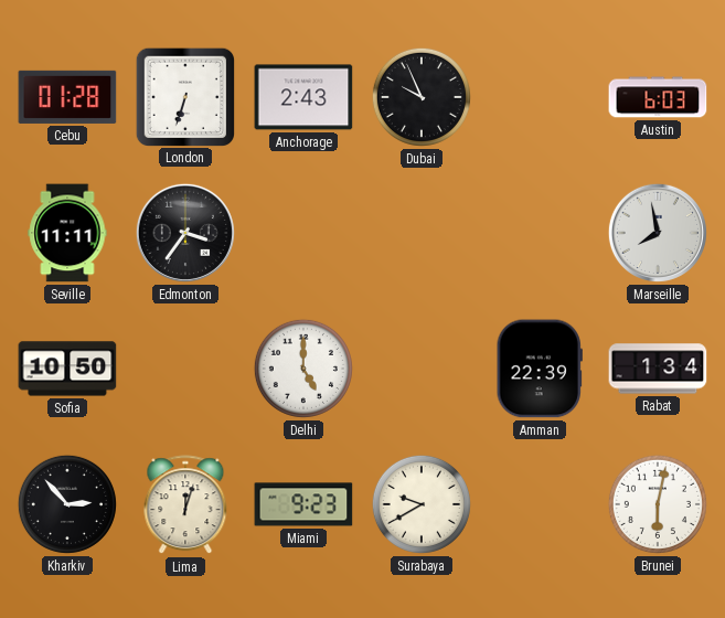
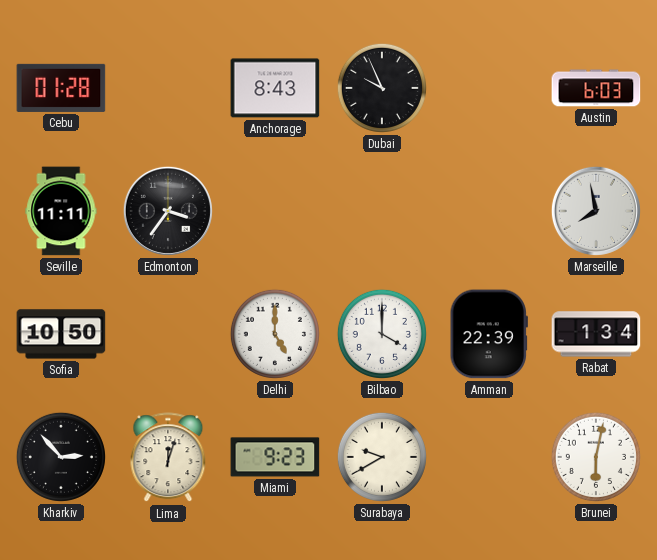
London: 6:33 -> none
Anchorage: 2:43 -> 8:43
Bilbao: none -> 4:00
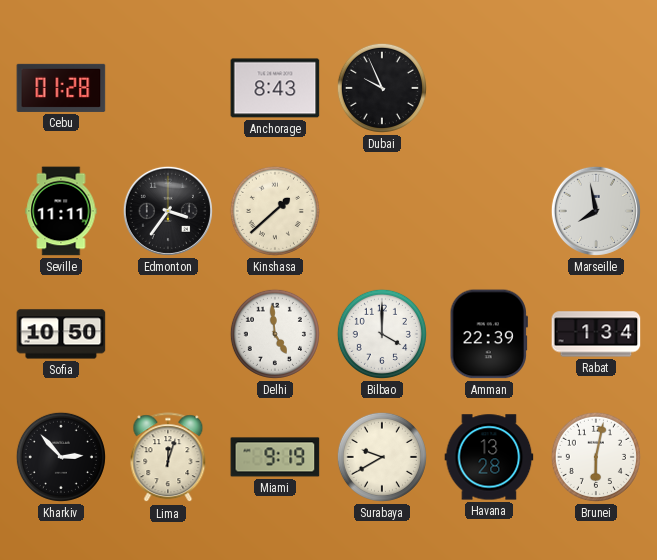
Austin: 6:03 -> none
Kinshasa: none -> 1:38
Delhi: 5:00 -> 4:59
Miami: 9:23 -> 9:19
Havana: none -> 13:28
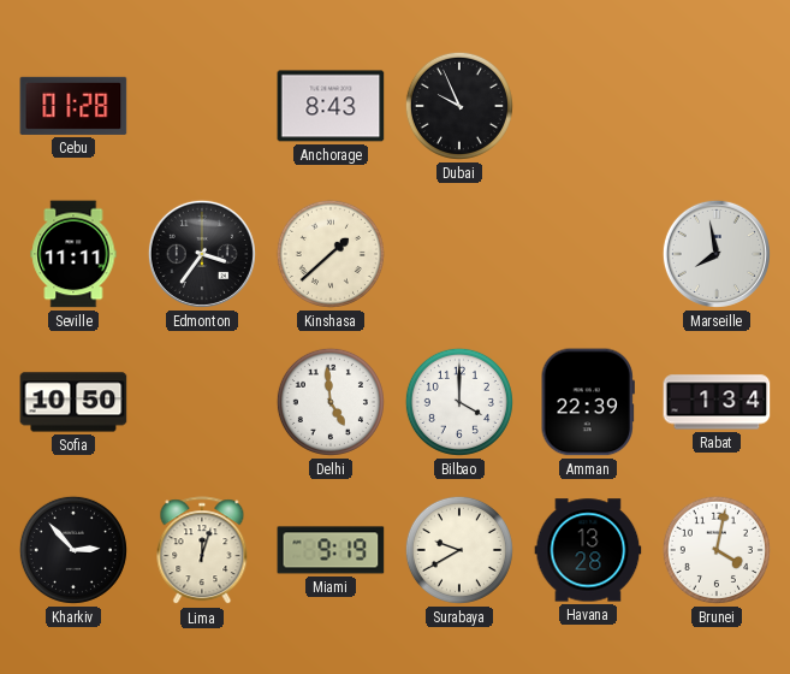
Brunei: 6:02 -> 4:02
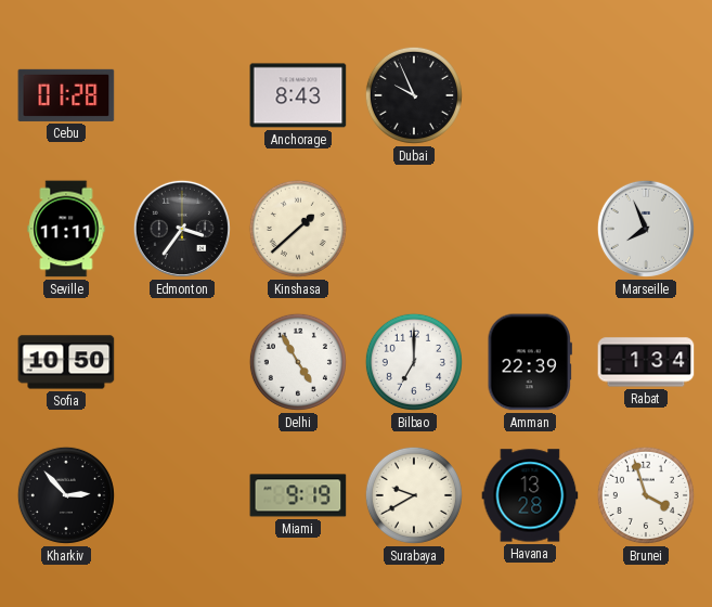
Marseille: 7:58 -> 7:56
Delhi: 4:59 -> 4:55
Bilbao: 4:00 -> 7:00
Lima: 12:03 -> none
Brunei: 4:02 -> 3:57
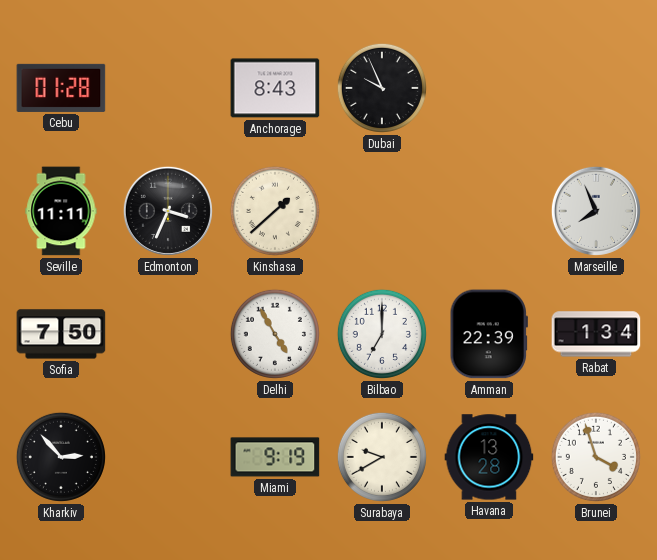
Edmonton: 3:36 -> 3:34
Sofia: 10:50 -> 7:50
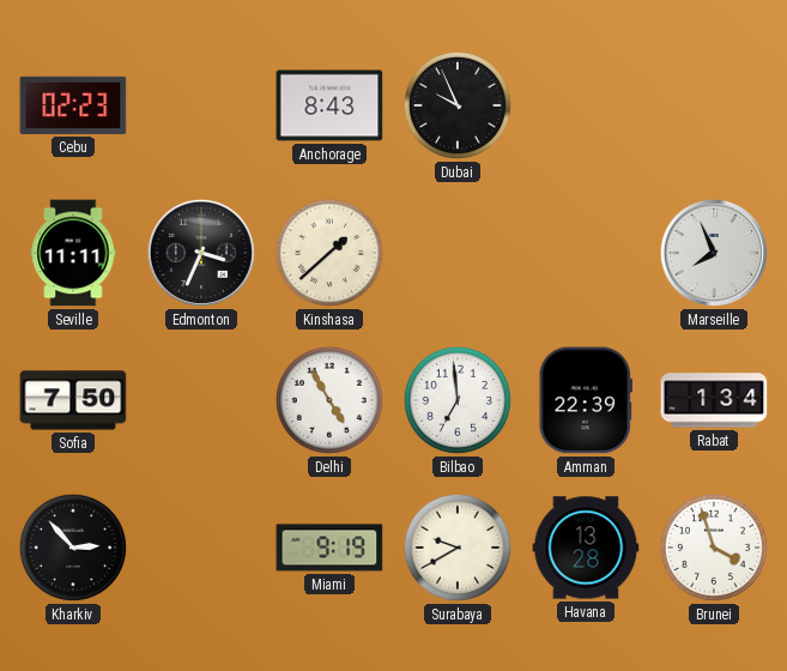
Cebu: 01:28 -> 02:23
Bilbao: 7:00 -> 6:59
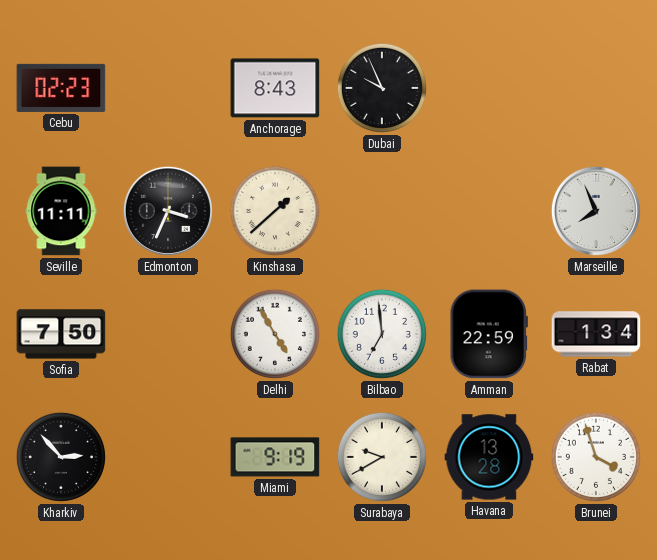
Amman: 22:39 -> 22:59
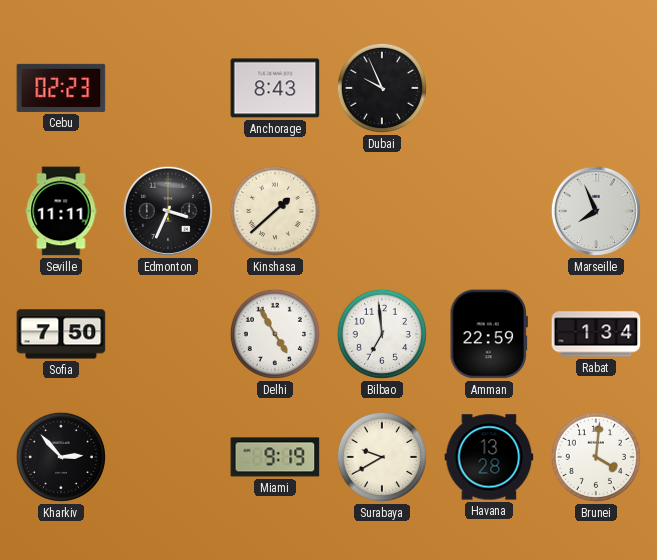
Brunei: 3:57 -> 4:01
